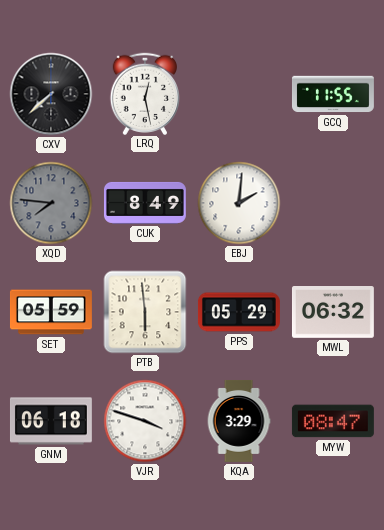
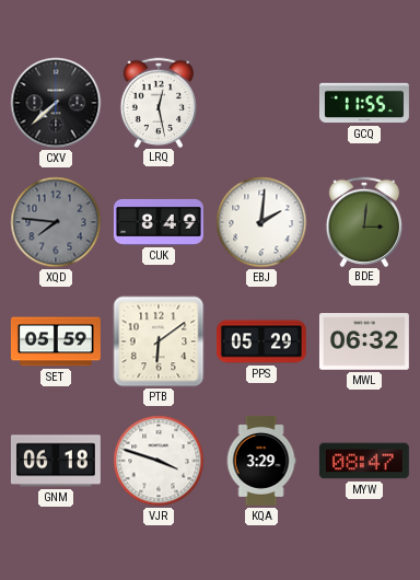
BDE: none -> 3:01
PTB: 5:59 -> 6:09
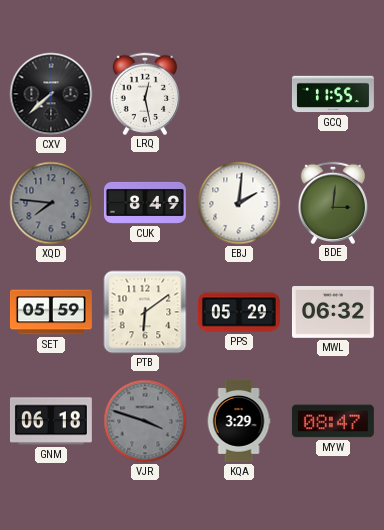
VJR dial: white -> grey
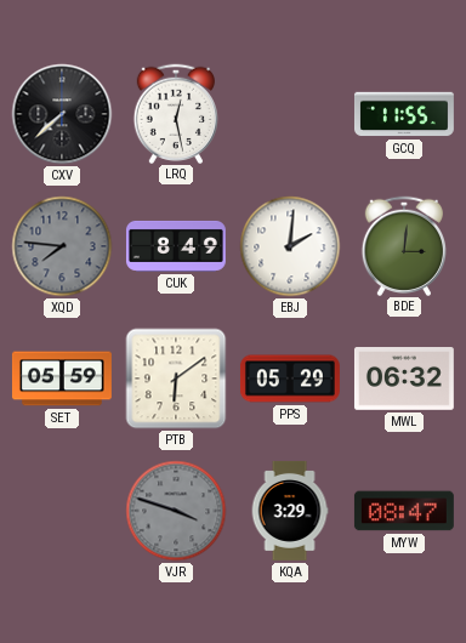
GNM: 06:18 -> none
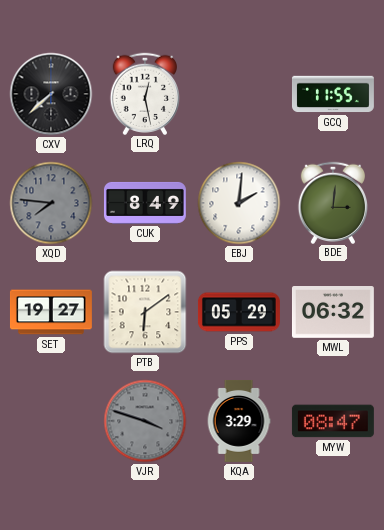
SET: 05:59 -> 19:27
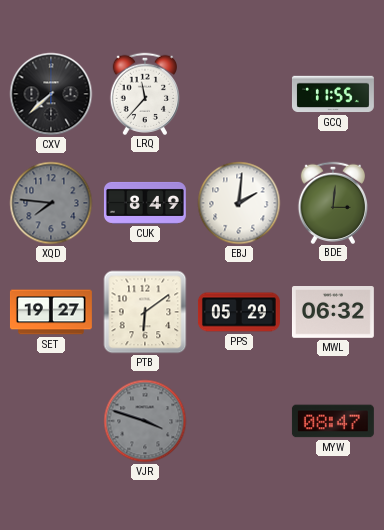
LRQ: 12:28 -> 11:37
KQA: 3:29 -> none
